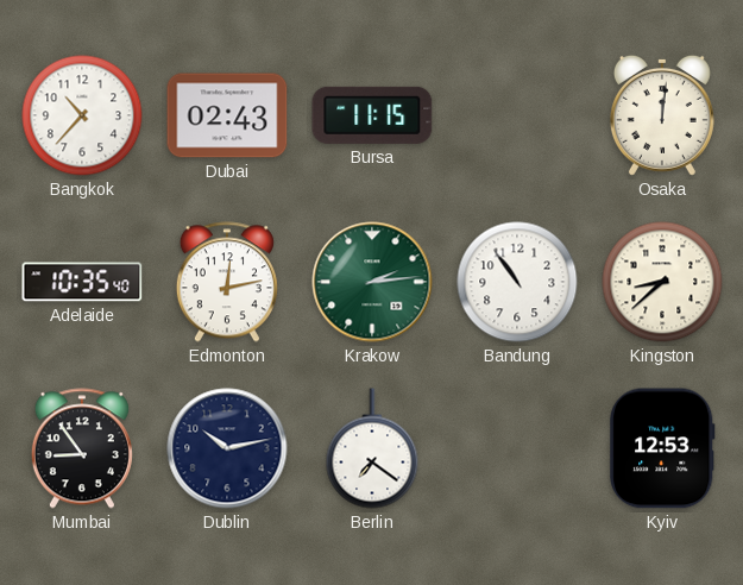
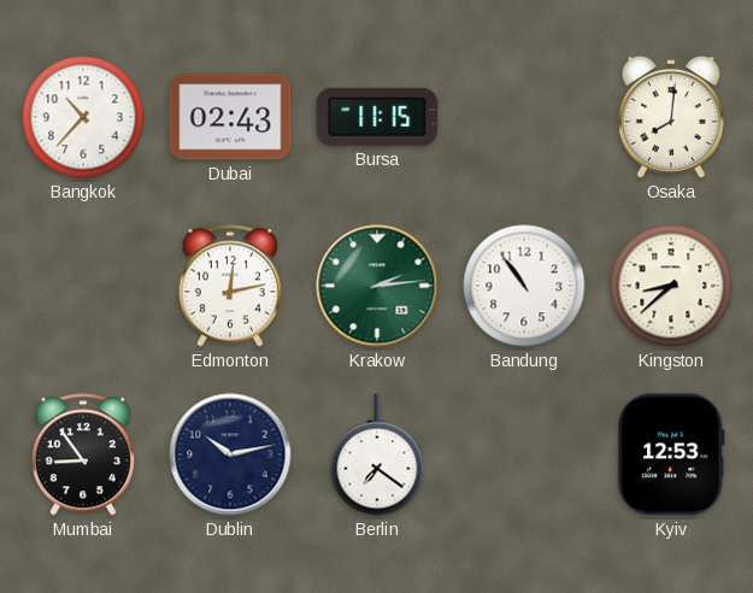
Osaka: 12:01 -> 8:01
Adelaide: 10:35 -> none
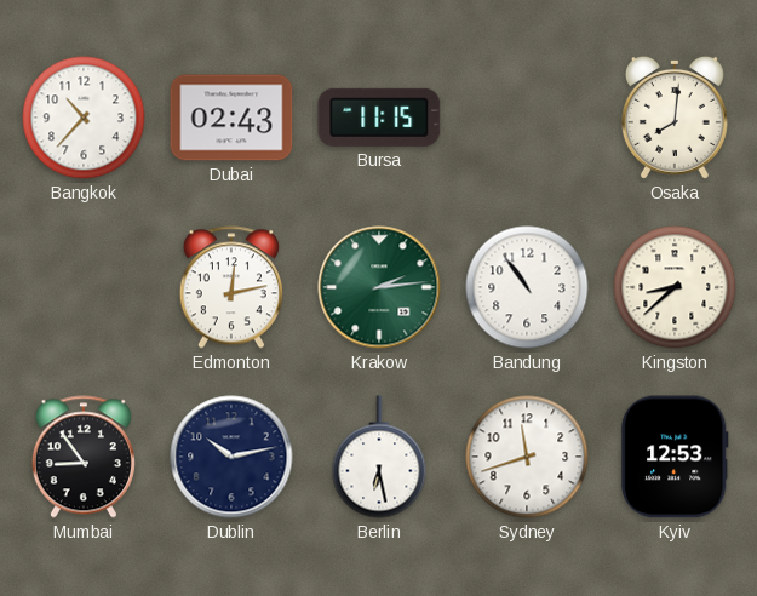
Berlin: 7:21 -> 6:28
Sydney: none -> 11:42
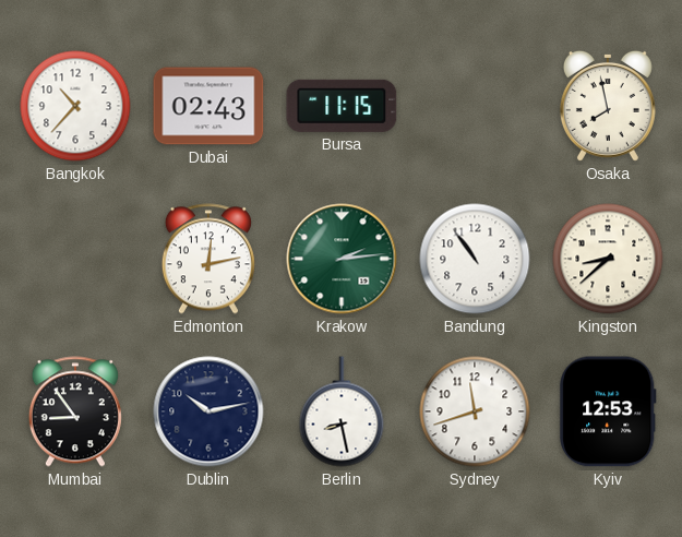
Osaka: 8:01 -> 7:58
Berlin: 6:28 -> 8:28
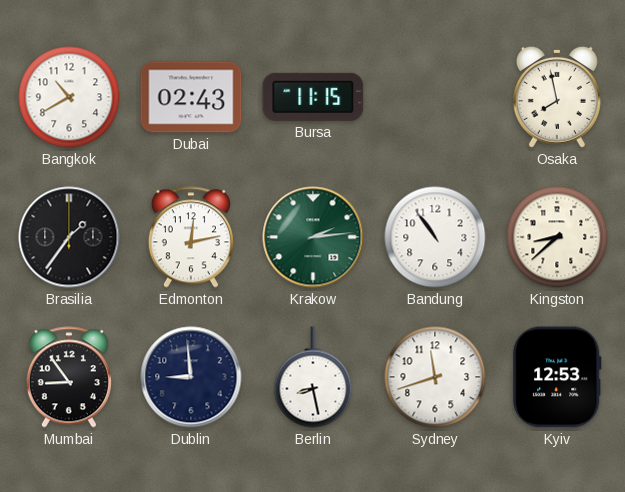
Bangkok: 10:37 -> 10:40
Brasilia: none -> 1:36
Dublin: 10:13 -> 8:59
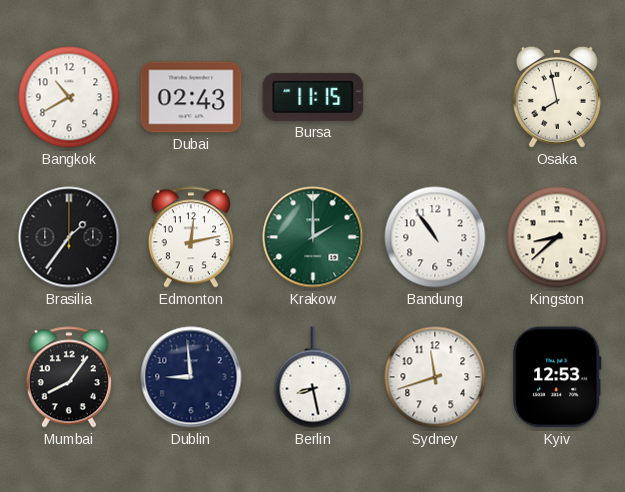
Krakow: 2:14 -> 2:00
Mumbai: 8:54 -> 8:06
